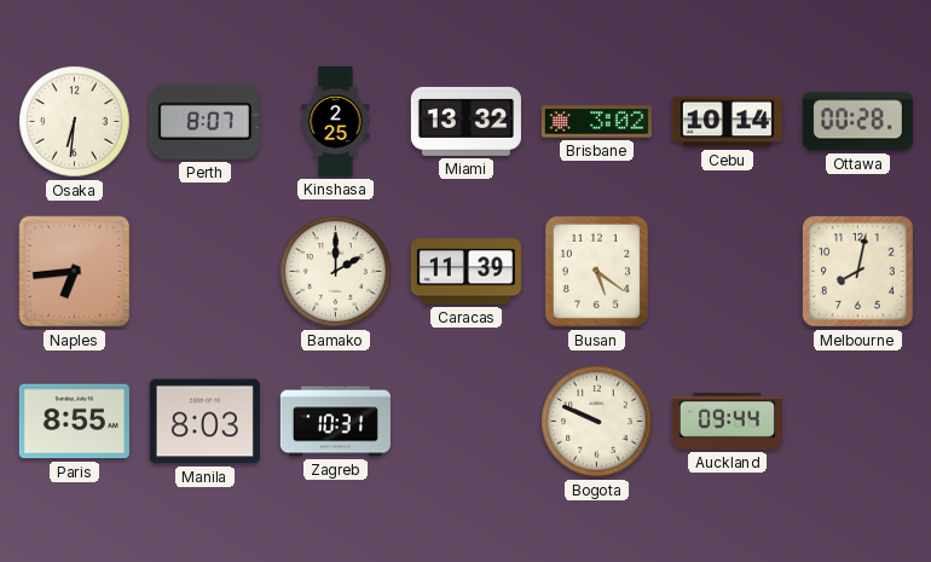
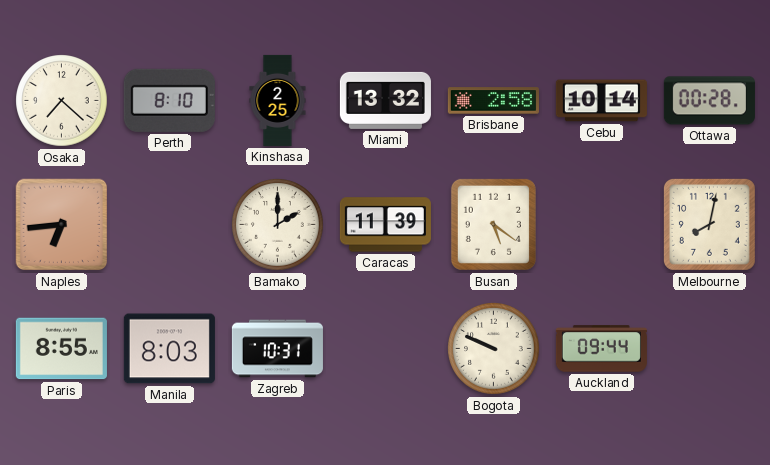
Osaka: 6:31 -> 7:22
Perth: 8:07 -> 8:10
Brisbane: 3:02 -> 2:58
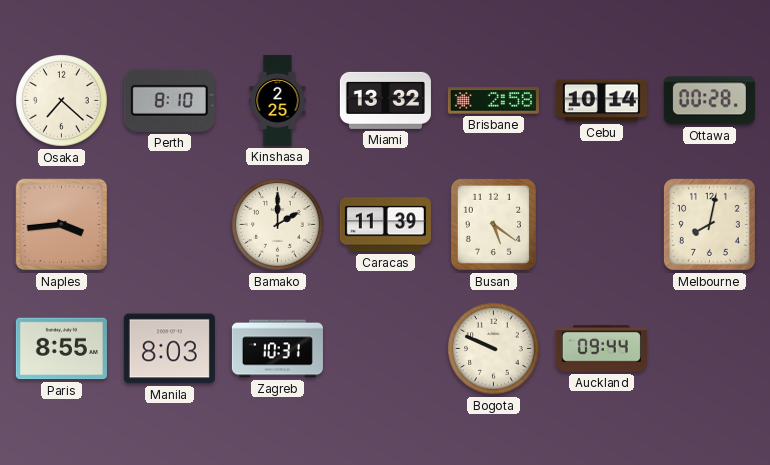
Naples: 6:44 -> 3:44
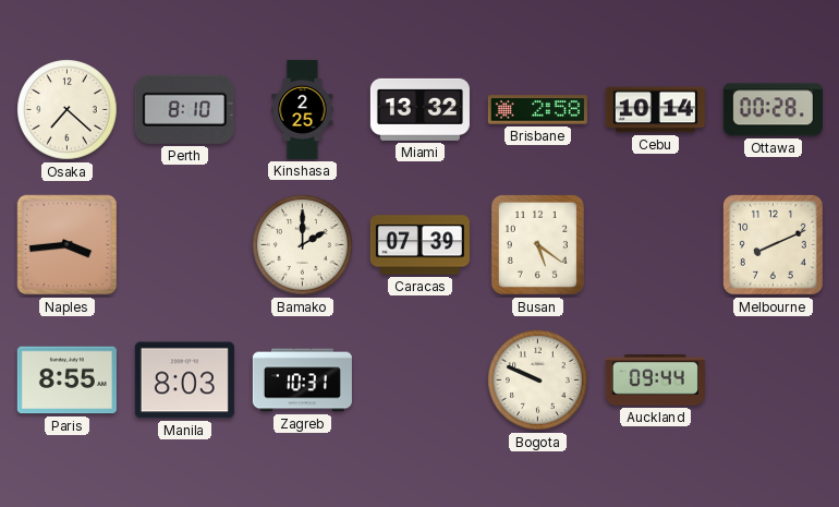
Caracas: 11:39 -> 07:39
Melbourne: 8:02 -> 8:11
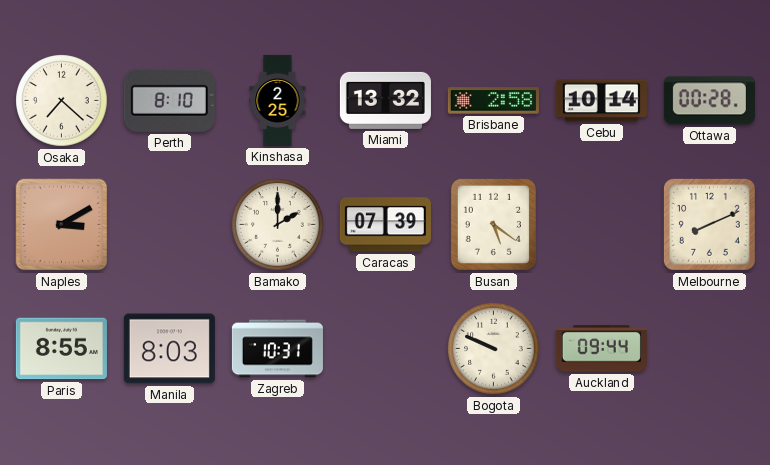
Naples: 3:44 -> 3:10
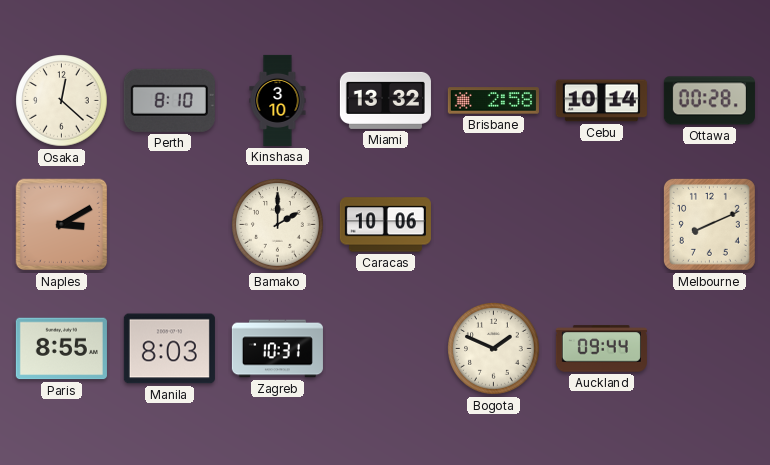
Osaka: 7:22 -> 12:22
Kinshasa: 2:25 -> 3:10
Caracas: 07:39 -> 10:06
Busan: 5:21 -> none
Bogota: 9:49 -> 1:49
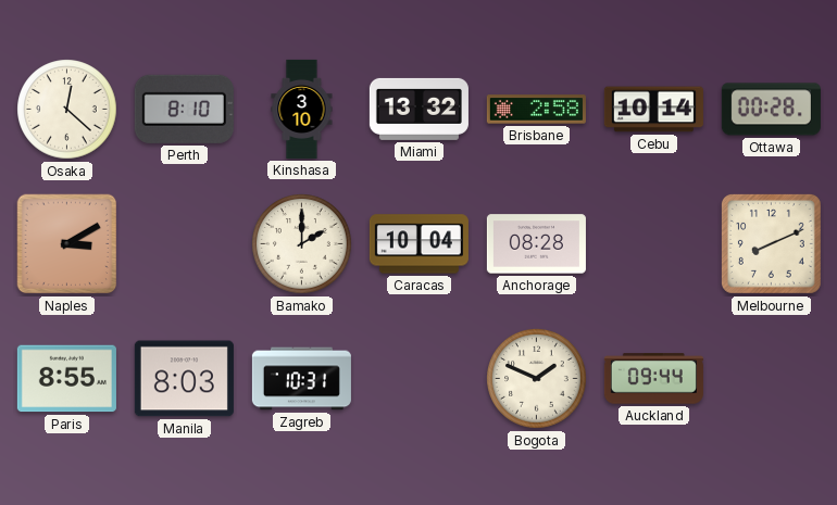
Caracas: 10:06 -> 10:04
Anchorage: none -> 08:28
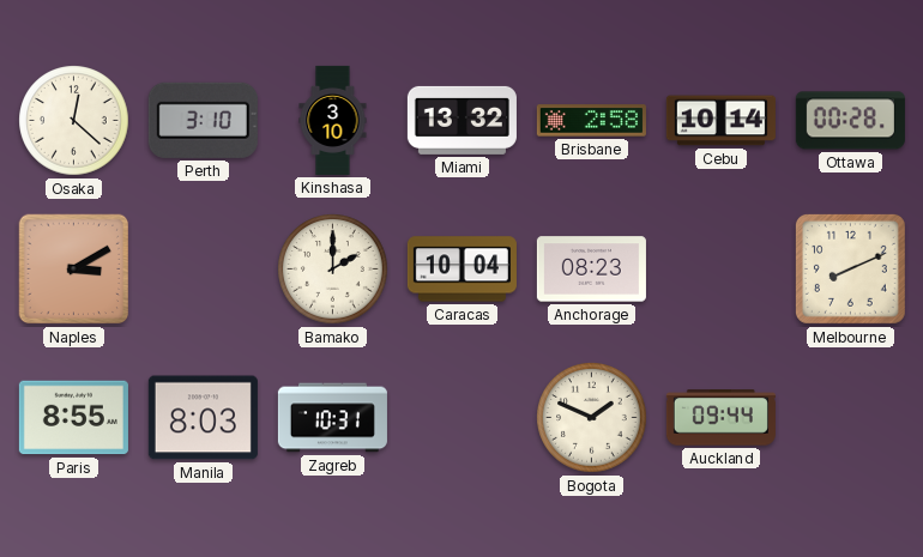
Perth: 8:10 -> 3:10
Anchorage: 08:28 -> 08:23
